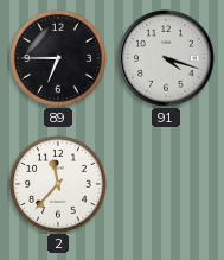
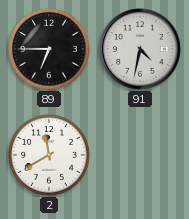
91: 4:18 -> 4:32
2: 11:37 -> 11:40
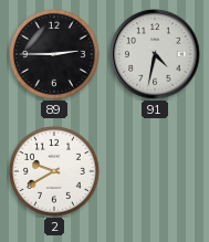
89: 6:45 -> 2:45
2: 11:40 -> 9:40
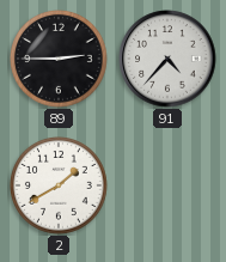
91: 4:32 -> 4:37
2: 9:40 -> 1:40
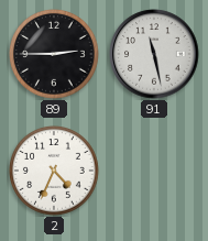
91: 4:37 -> 11:28
2: 1:40 -> 4:34
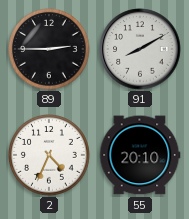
91: 11:28 -> 8:10
55: none -> 20:10
